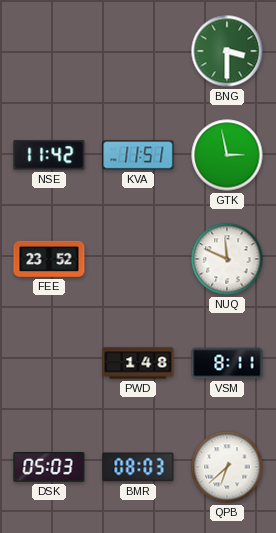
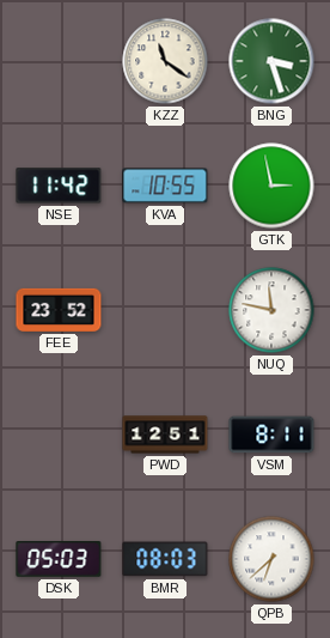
KZZ: none -> 11:21
BNG: 3:30 -> 3:27
KVA: 11:51 -> 10:55
NUQ: 11:49 -> 11:47
PWD: 1:48 -> 12:51
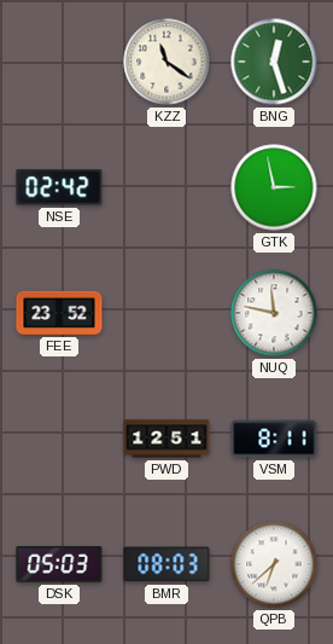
BNG: 3:27 -> 12:27
NSE: 11:42 -> 02:42
KVA: 10:55 -> none
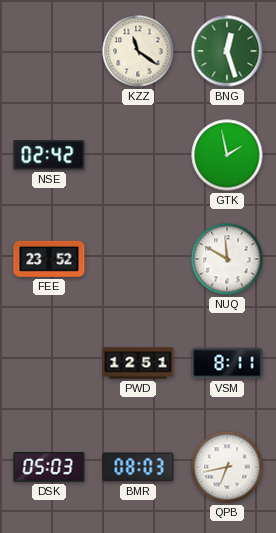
GTK: 2:58 -> 1:58
NUQ: 11:47 -> 11:50
QPB: 6:38 -> 6:43
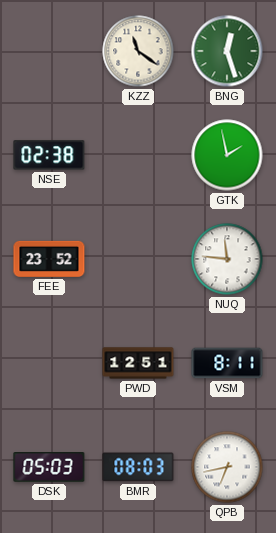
NSE: 02:42 -> 02:38
NUQ: 11:50 -> 11:46
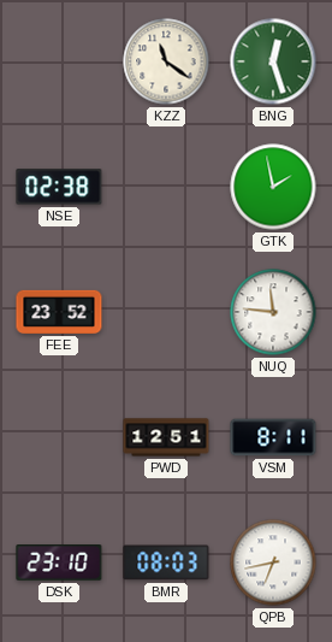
DSK: 05:03 -> 23:10
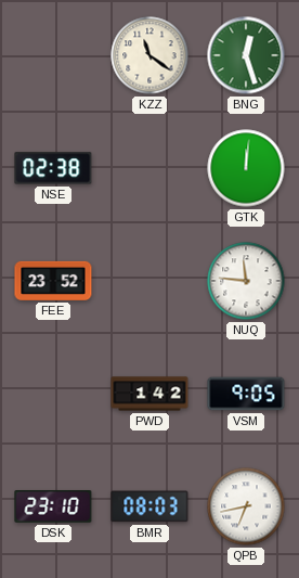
GTK: 1:58 -> 12:01
PWD: 12:51 -> 1:42
VSM: 8:11 -> 9:05
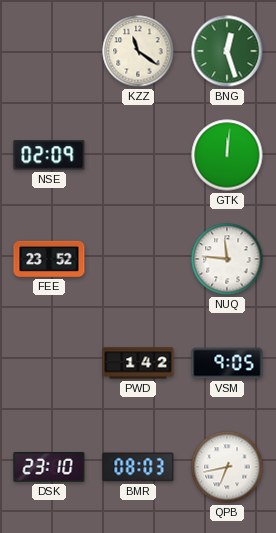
NSE: 02:38 -> 02:09
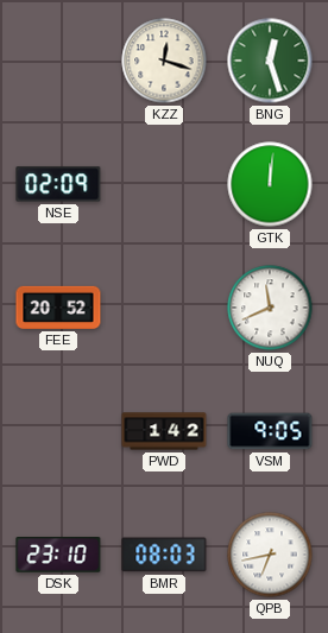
KZZ: 11:21 -> 12:18
FEE: 23:52 -> 20:52
NUQ: 11:46 -> 11:41
